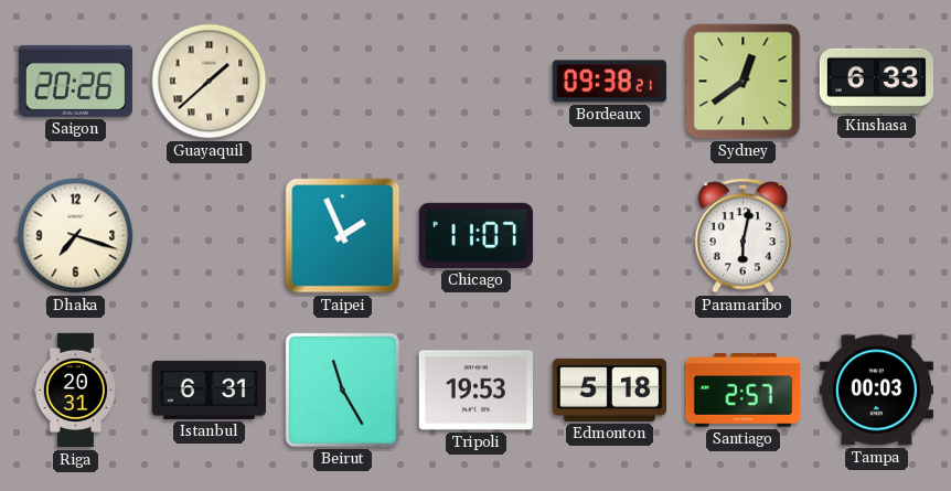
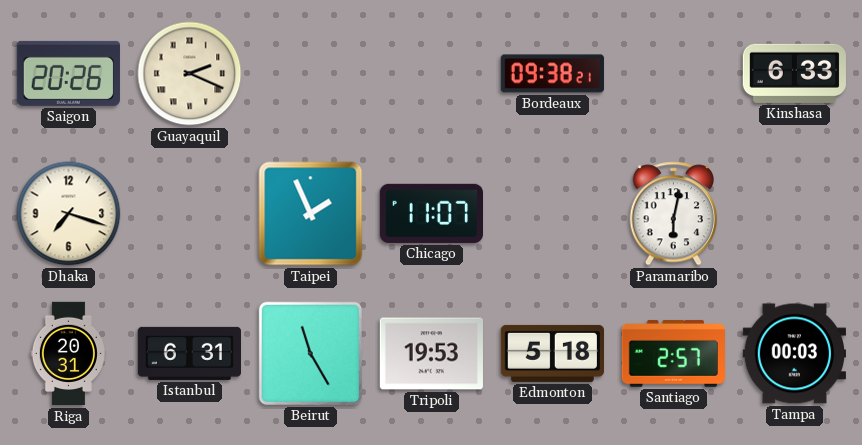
Guayaquil: 1:38 -> 2:19
Sydney: 12:39 -> none
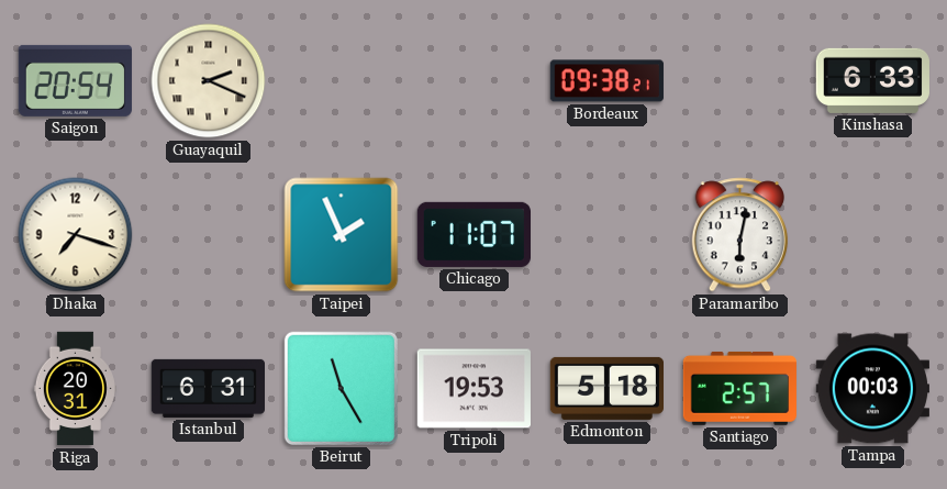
Saigon: 20:26 -> 20:54
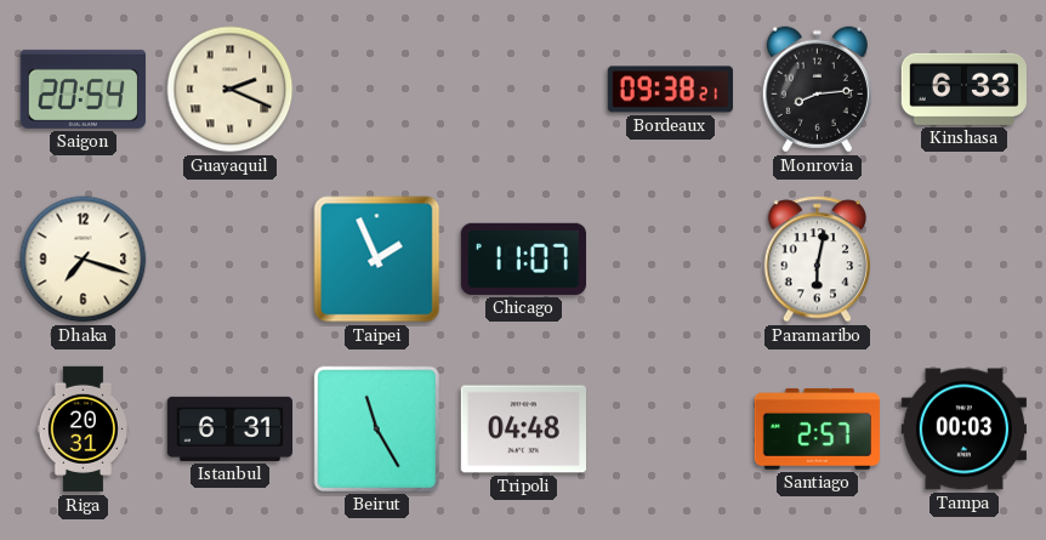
Monrovia: none -> 8:14
Tripoli: 19:53 -> 04:48
Edmonton: 5:18 -> none
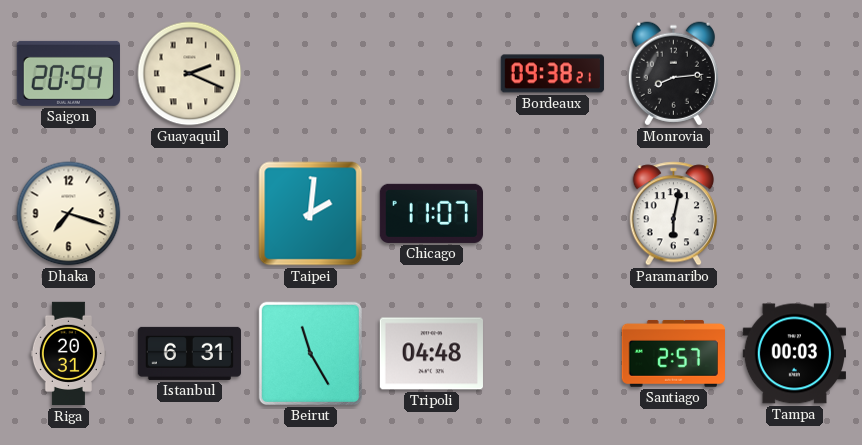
Kinshasa: 6:33 -> none
Taipei: 1:56 -> 2:01
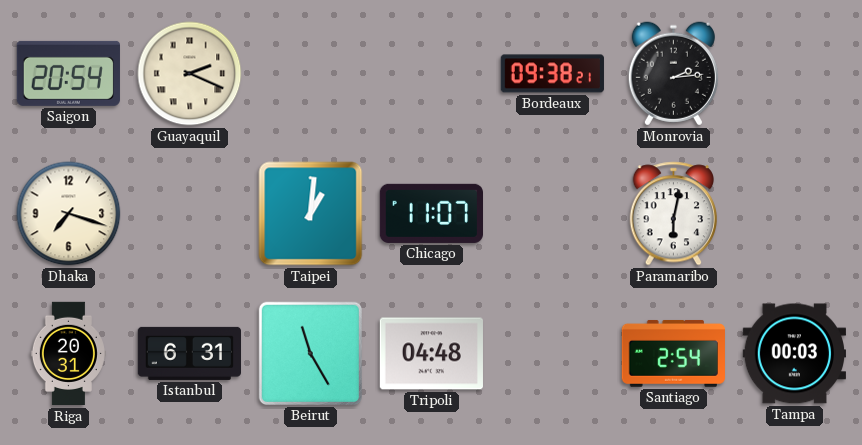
Monrovia: 8:14 -> 2:14
Taipei: 2:01 -> 1:01
Santiago: 2:57 -> 2:54
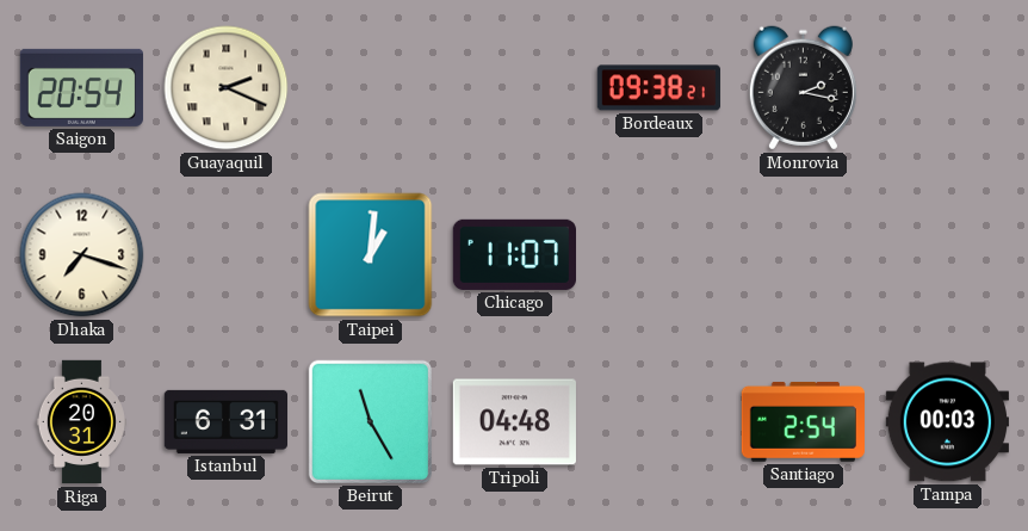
Monrovia: 2:14 -> 2:17
Paramaribo: 6:02 -> none
